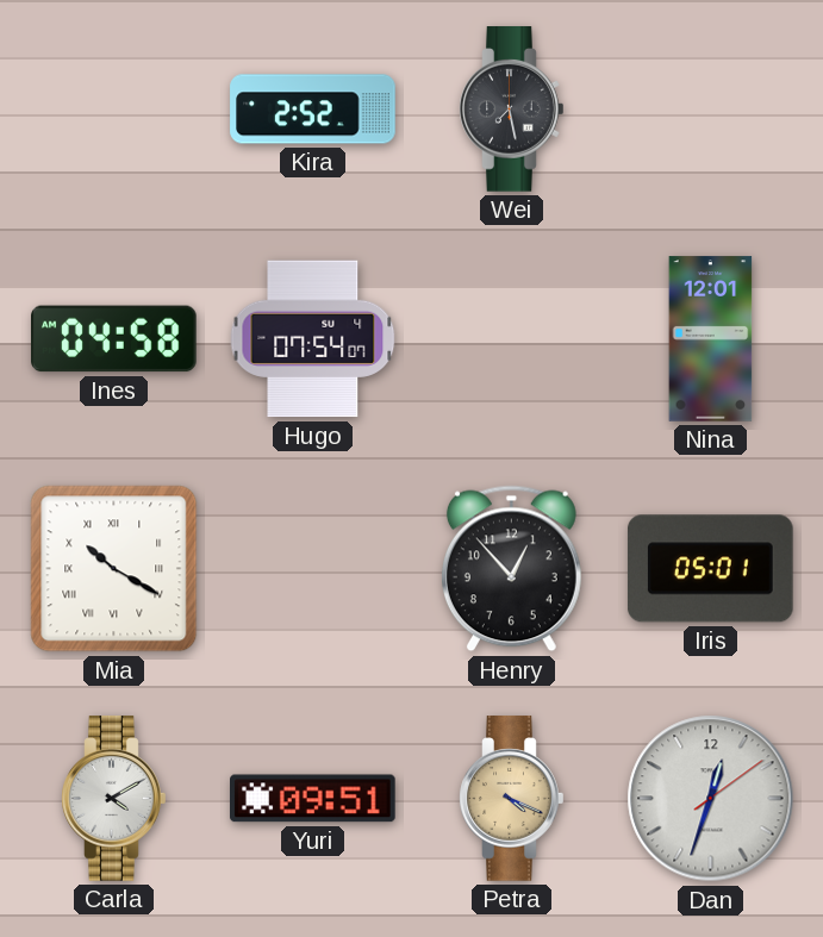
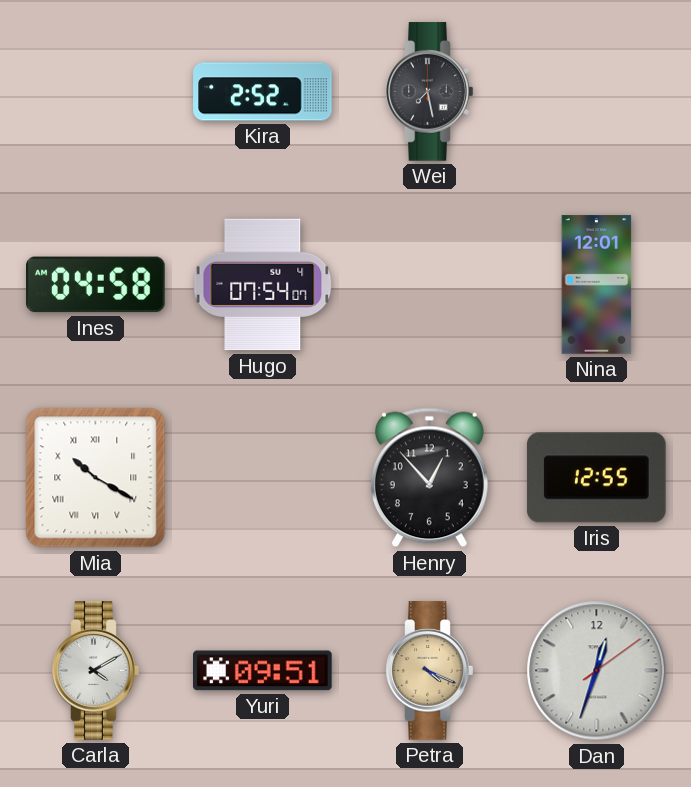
Iris: 05:01 -> 12:55
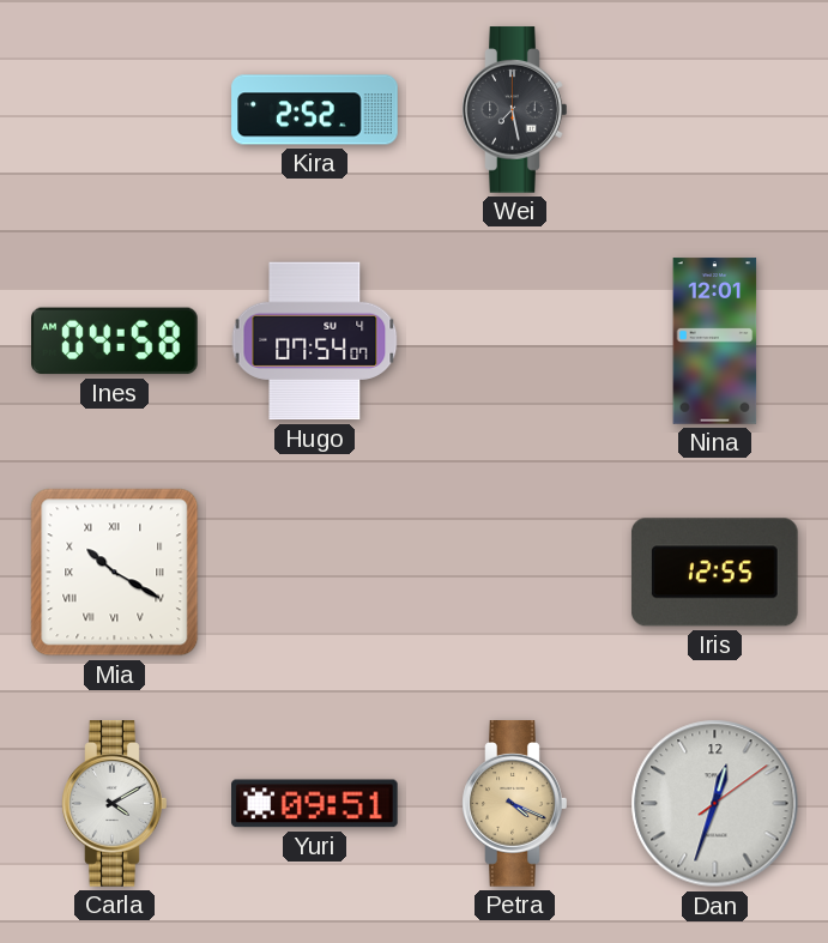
Henry: 12:53 -> none
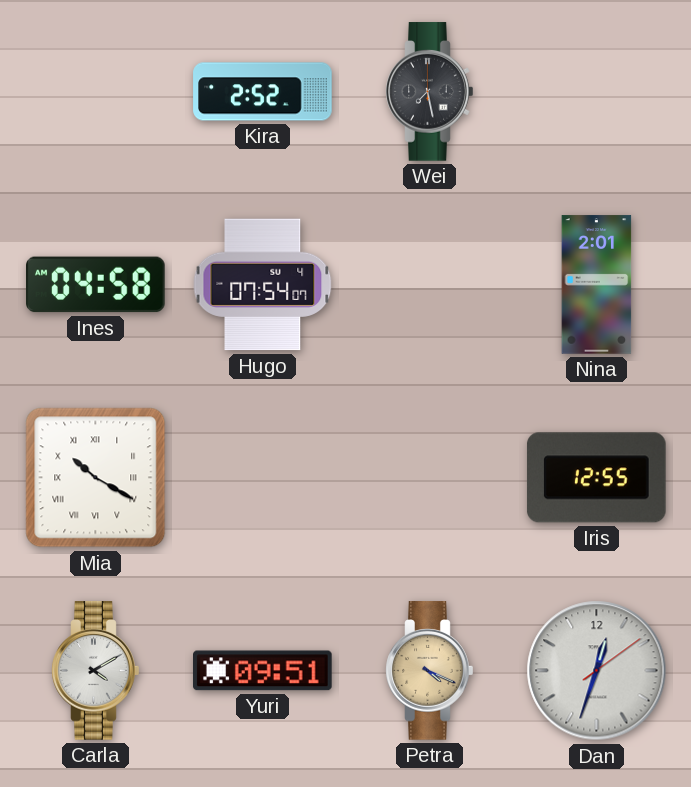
Nina: 12:01 -> 2:01
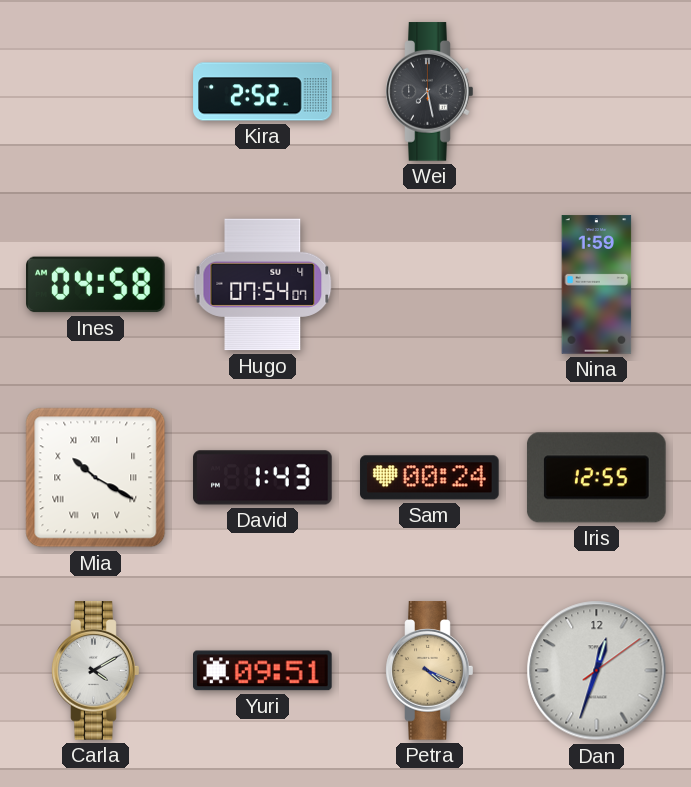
Nina: 2:01 -> 1:59
David: none -> 1:43
Sam: none -> 00:24
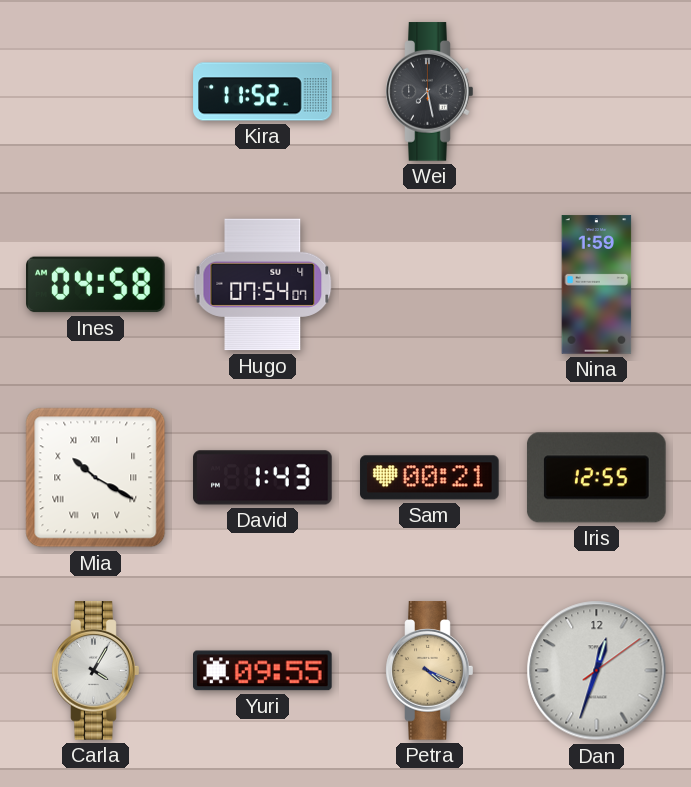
Kira: 2:52 -> 11:52
Sam: 00:24 -> 00:21
Carla: 4:10 -> 4:05
Yuri: 09:51 -> 09:55
